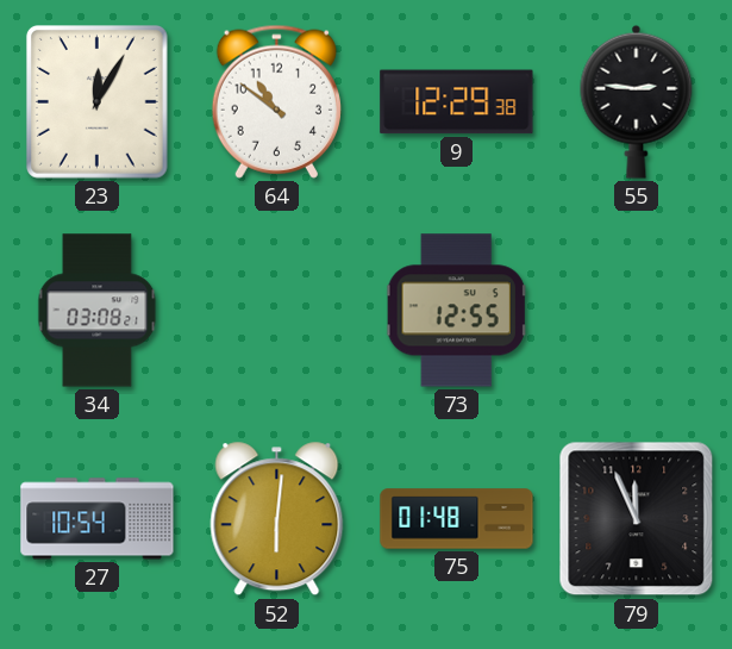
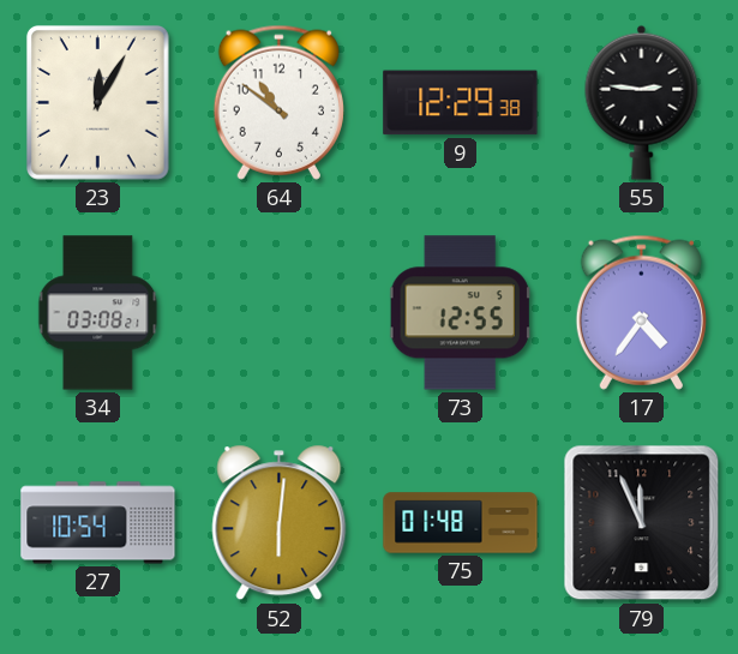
17: none -> 4:36
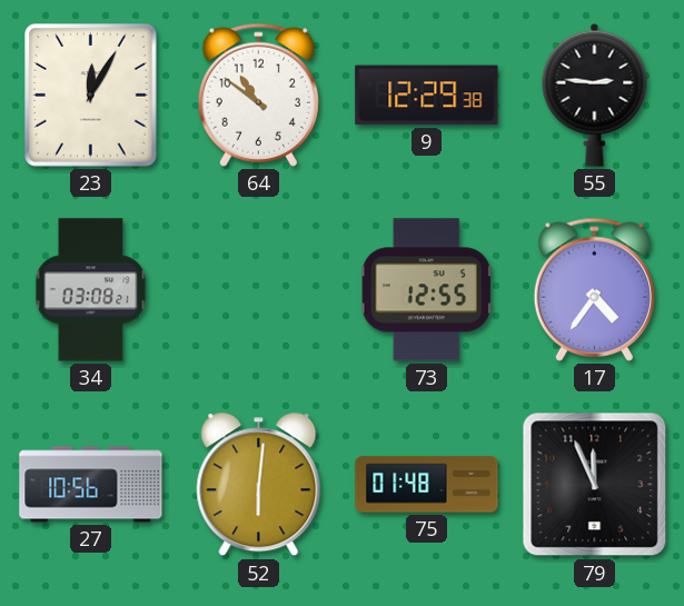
27: 10:54 -> 10:56
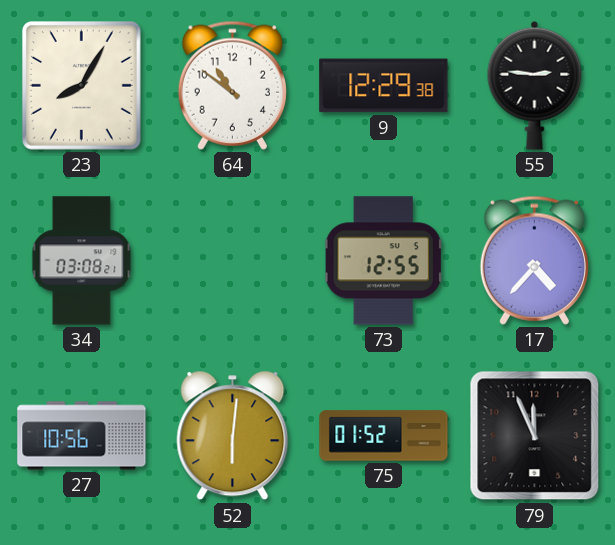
23: 12:05 -> 8:05
17: 4:36 -> 4:37
75: 01:48 -> 01:52
